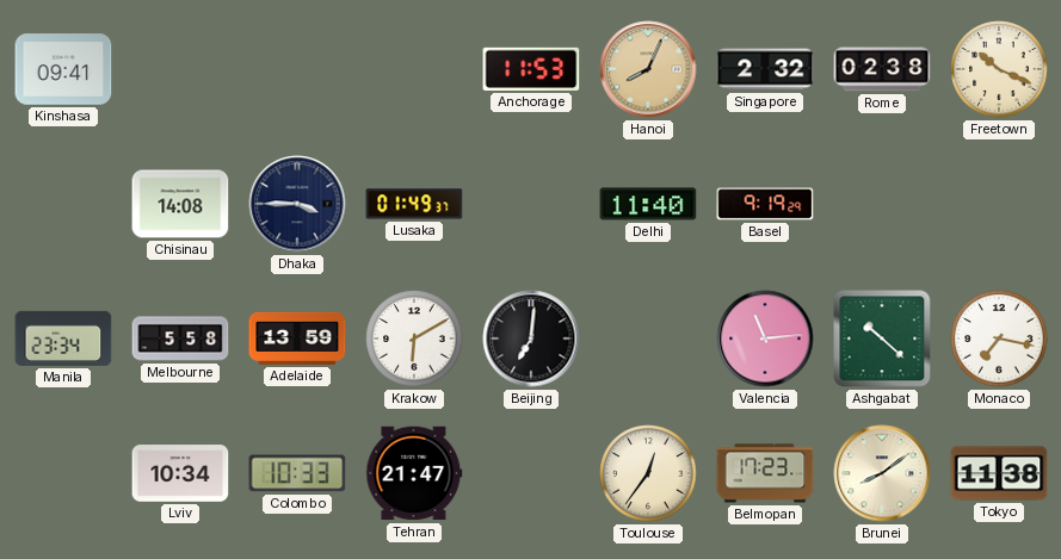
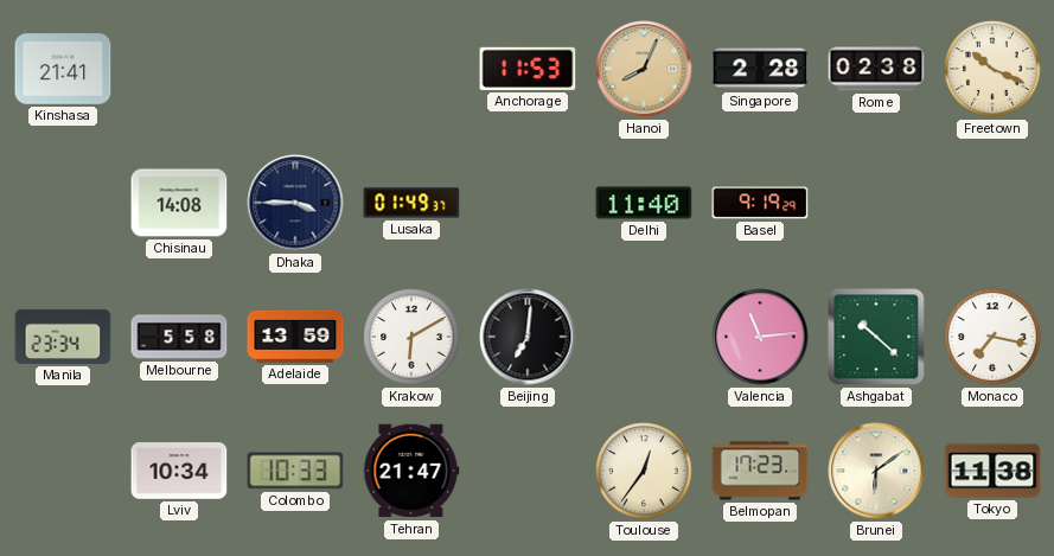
Kinshasa: 09:41 -> 21:41
Singapore: 2:32 -> 2:28
Brunei: 8:09 -> 6:09
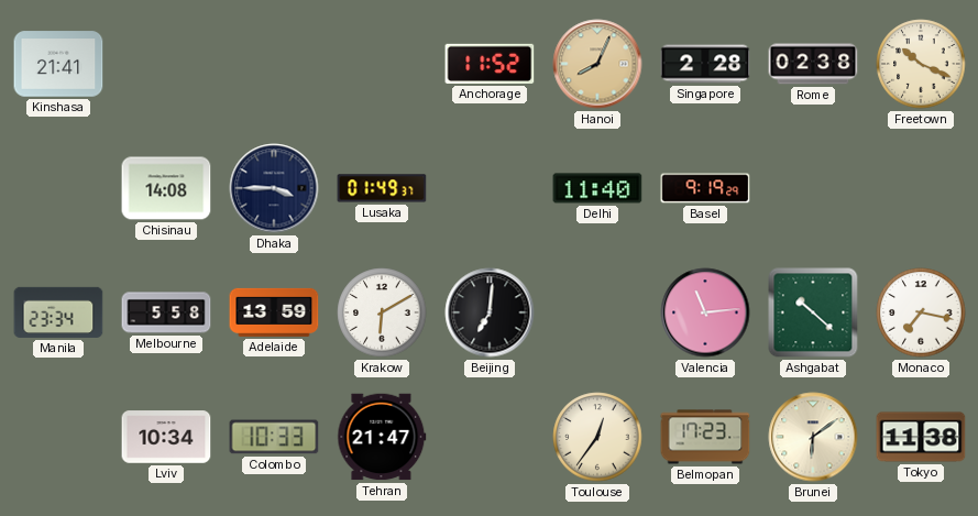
Anchorage: 11:53 -> 11:52
